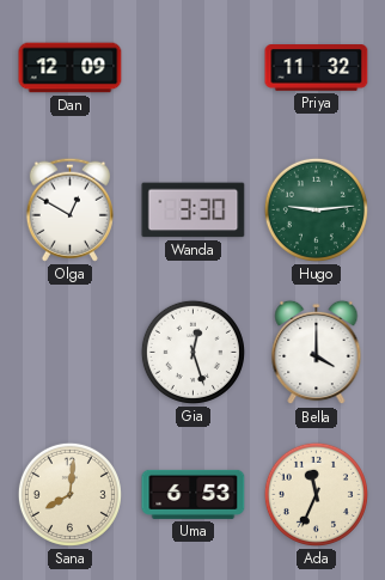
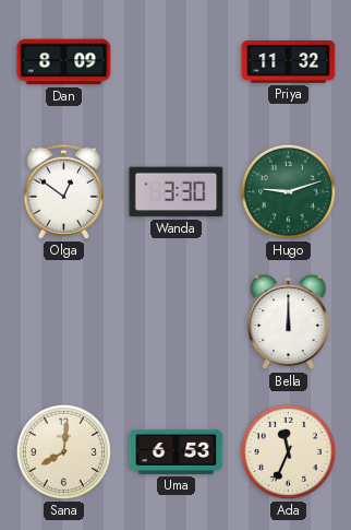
Dan: 12:09 -> 8:09
Olga: 12:50 -> 12:51
Hugo: 9:14 -> 9:12
Gia: 12:27 -> none
Bella: 4:00 -> 12:00
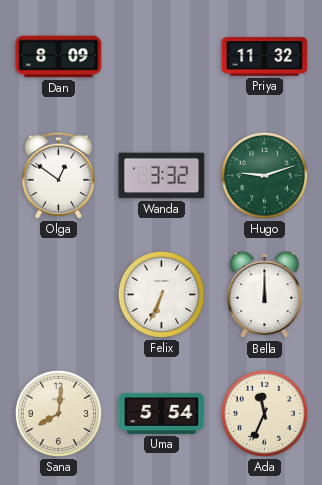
Wanda: 3:30 -> 3:32
Felix: none -> 6:34
Uma: 6:53 -> 5:54
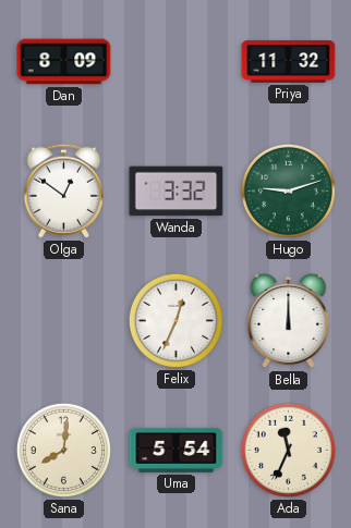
Felix: 6:34 -> 12:34
